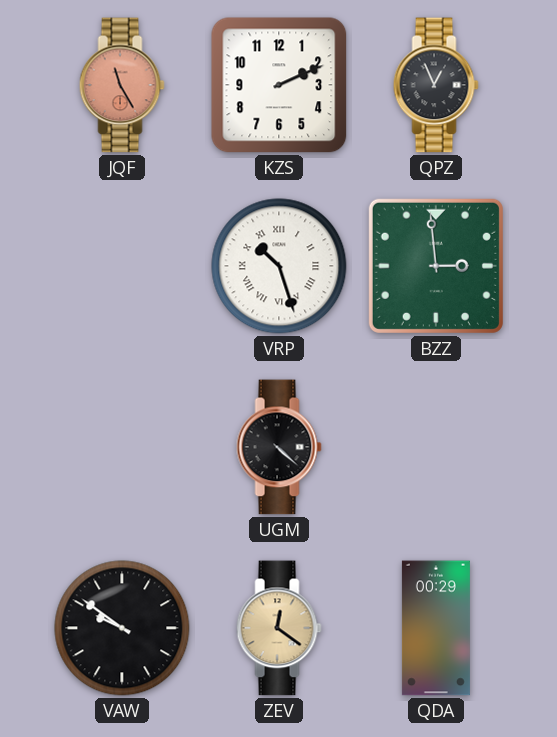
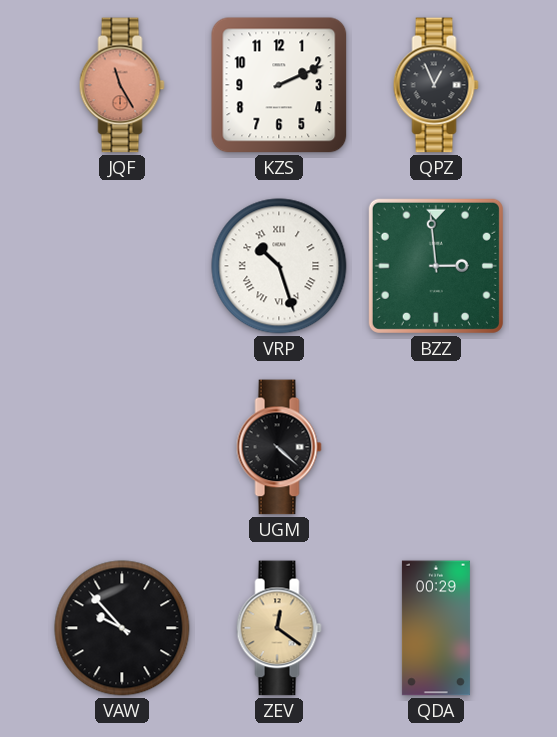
VAW: 9:51 -> 9:53
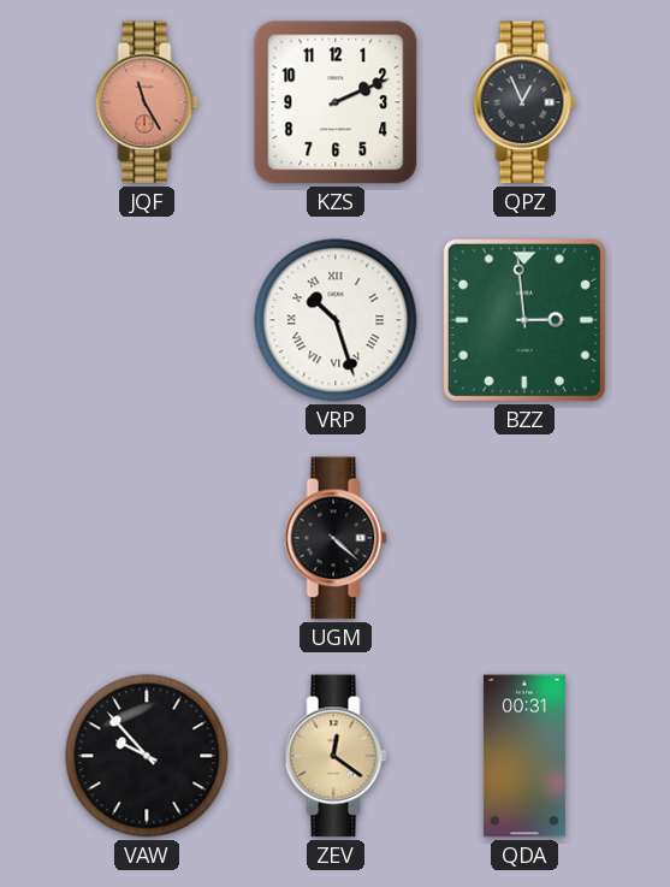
QDA: 00:29 -> 00:31
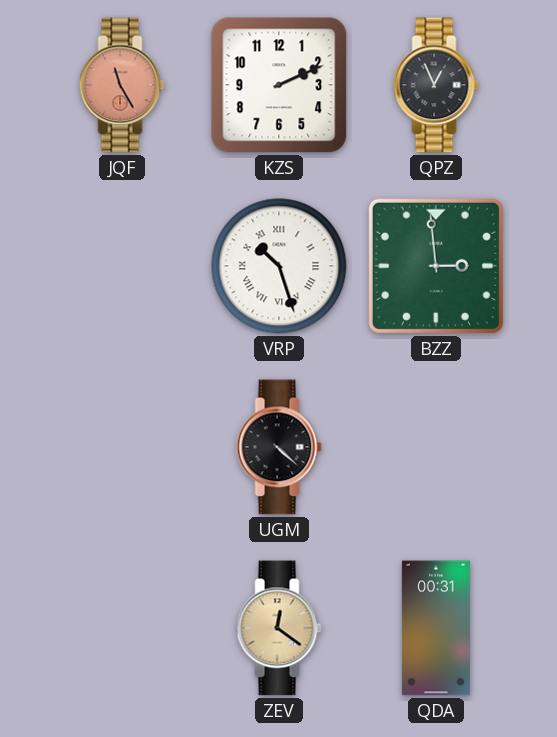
VAW: 9:53 -> none
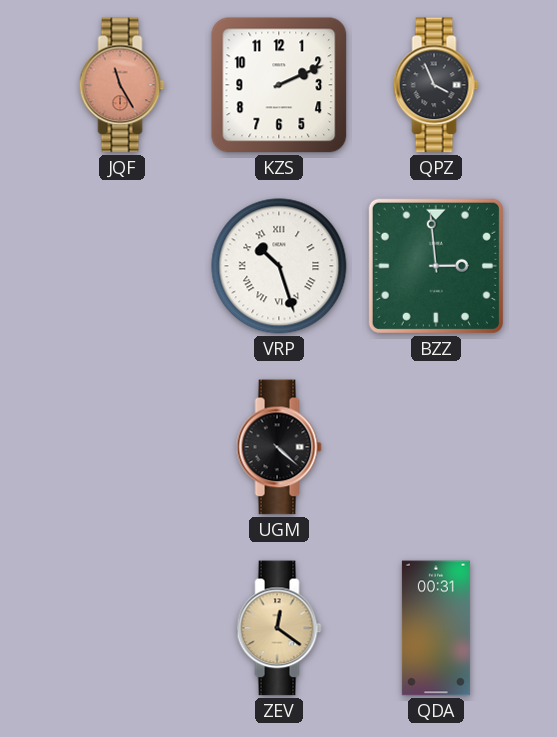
QPZ: 12:56 -> 3:56
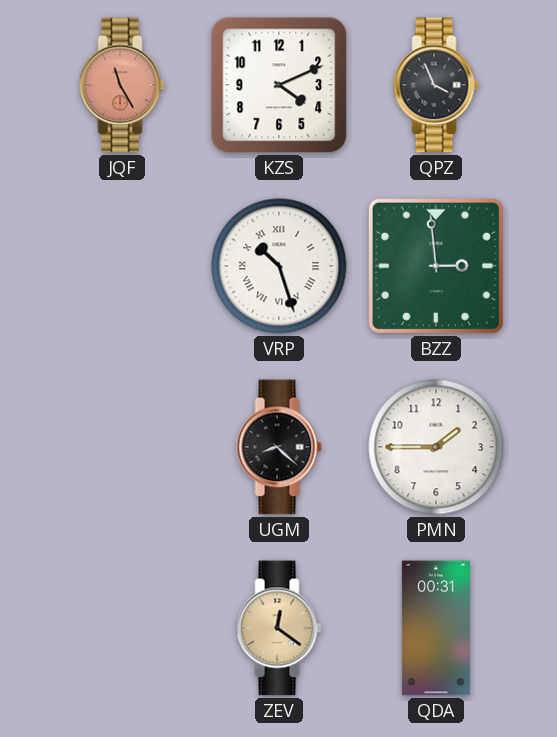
KZS: 2:11 -> 4:11
UGM: 4:22 -> 8:22
PMN: none -> 1:45
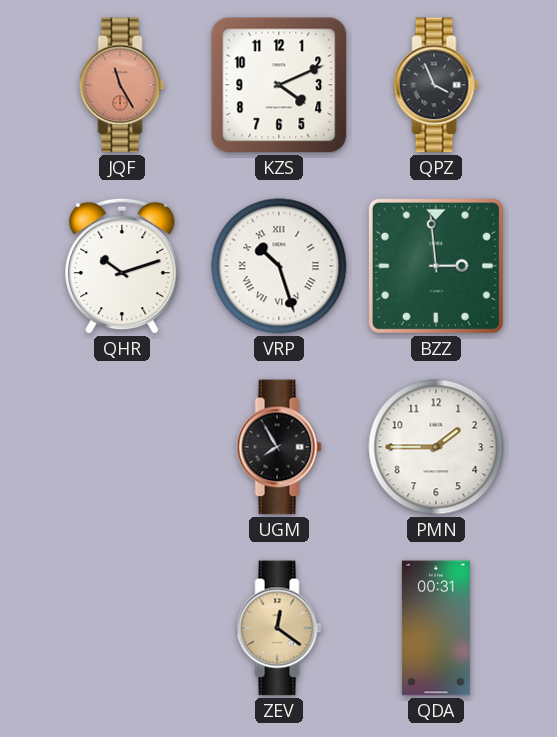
QHR: none -> 10:12
UGM: 8:22 -> 7:55
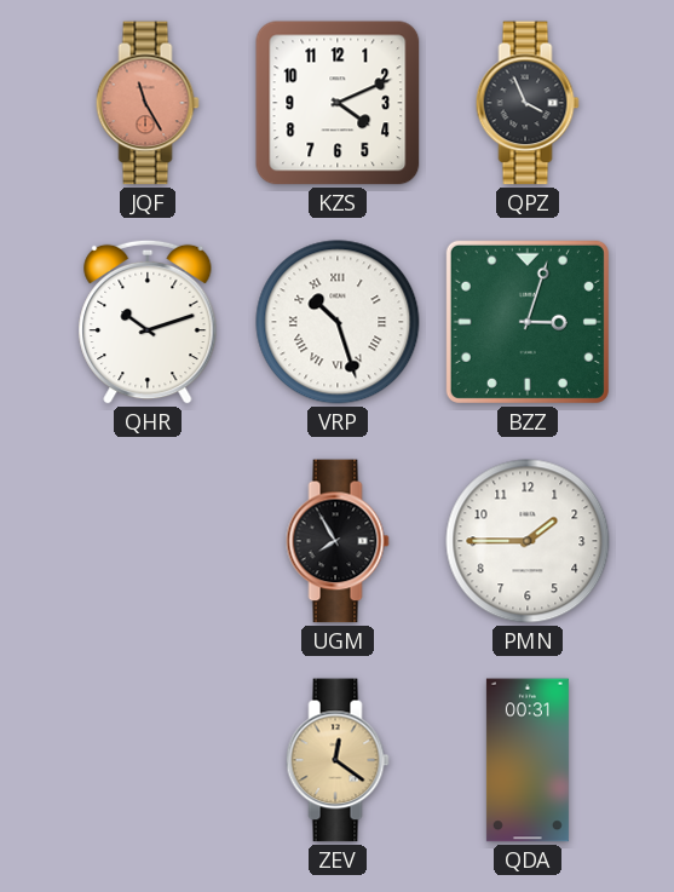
BZZ: 2:59 -> 3:03
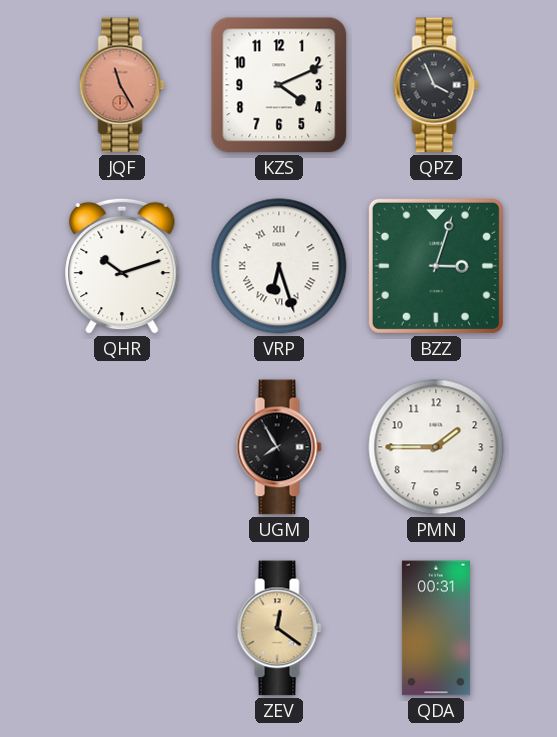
VRP: 10:27 -> 6:27
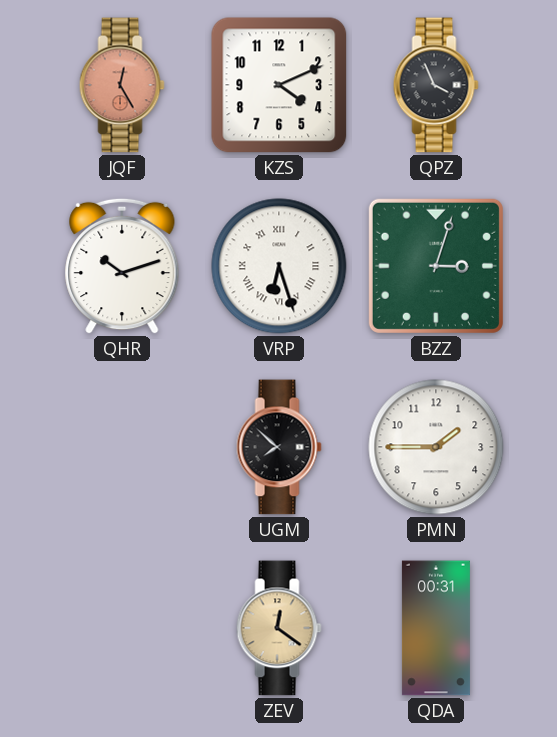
JQF: 11:25 -> 12:25
UGM: 7:55 -> 7:52
